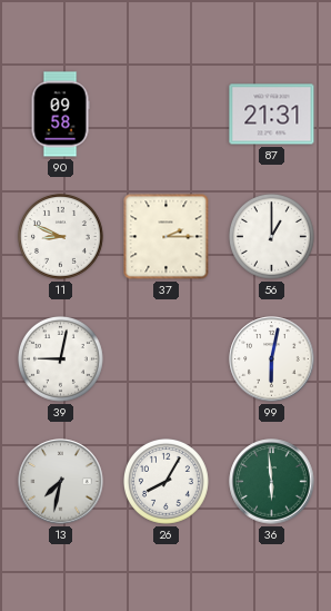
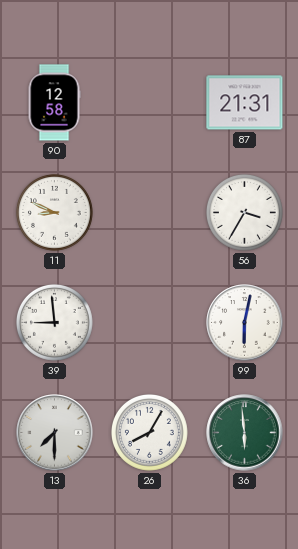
90: 09:58 -> 12:58
37: 2:15 -> none
56: 1:00 -> 3:35
39: 9:02 -> 8:59
13: 7:32 -> 7:30
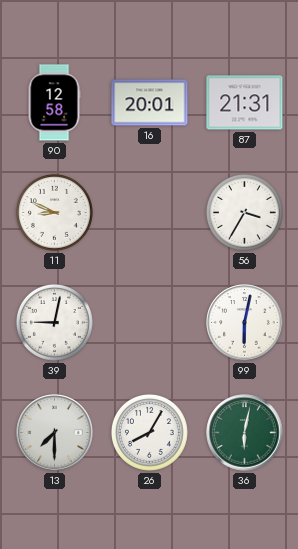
16: none -> 20:01
39: 8:59 -> 9:02
36: 5:59 -> 6:02
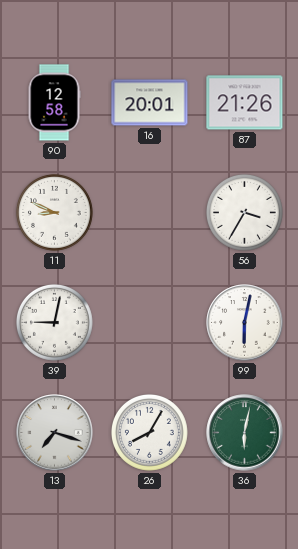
87: 21:31 -> 21:26
13: 7:30 -> 7:18
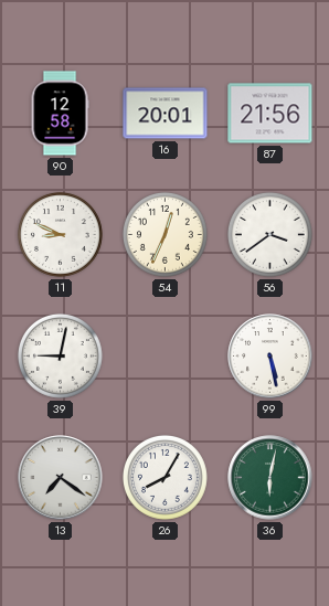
87: 21:26 -> 21:56
54: none -> 12:34
56: 3:35 -> 3:39
99: 6:02 -> 5:28
13: 7:18 -> 7:21
